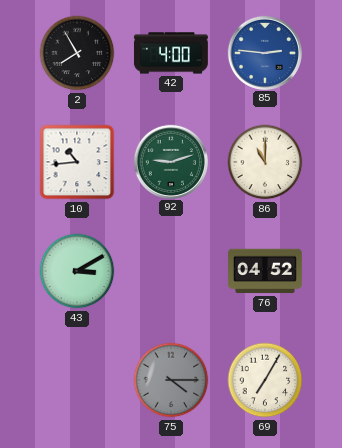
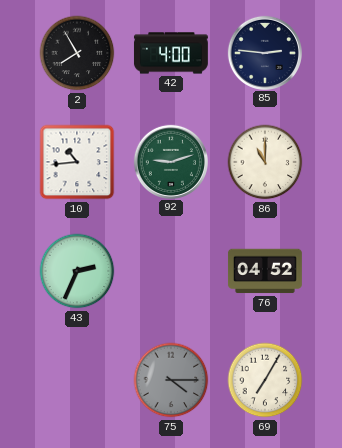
85 dial: blue -> navy
43: 3:10 -> 2:34
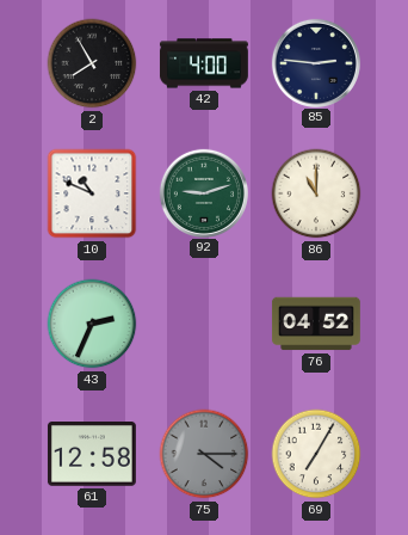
10: 10:44 -> 10:49
61: none -> 12:58
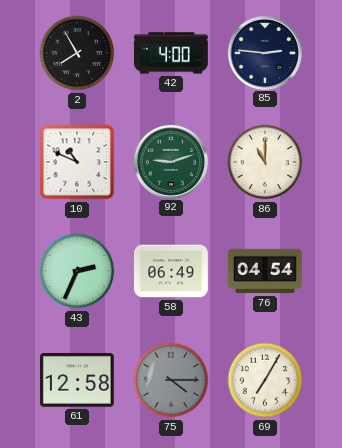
58: none -> 06:49
76: 04:52 -> 04:54
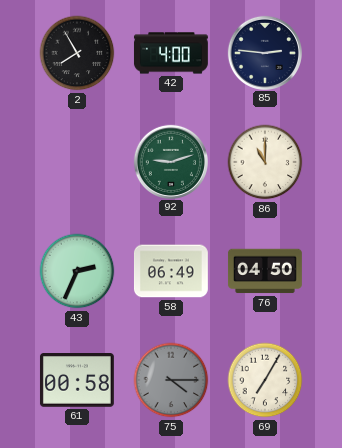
10: 10:49 -> none
76: 04:54 -> 04:50
61: 12:58 -> 00:58
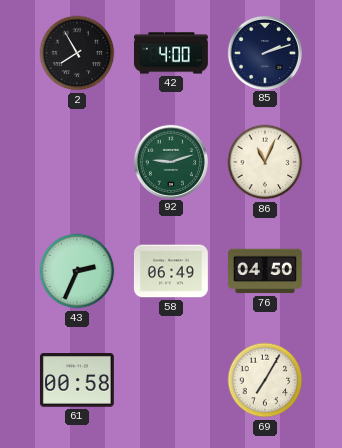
85: 2:46 -> 2:12
86: 11:00 -> 11:04
75: 4:15 -> none
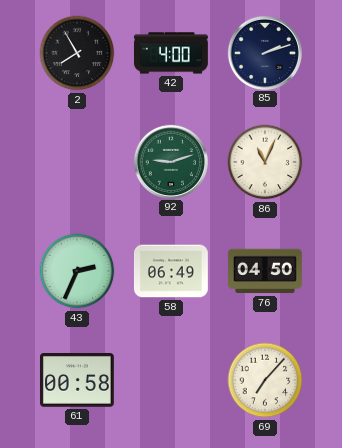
69: 7:05 -> 7:07
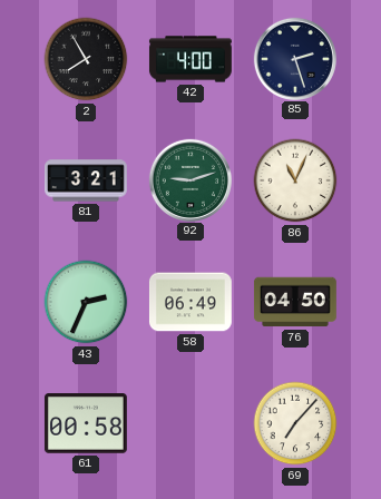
85: 2:12 -> 2:27
81: none -> 3:21
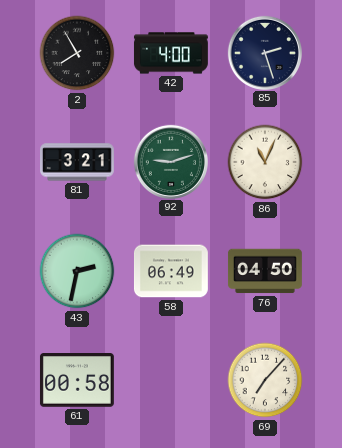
43: 2:34 -> 2:32
